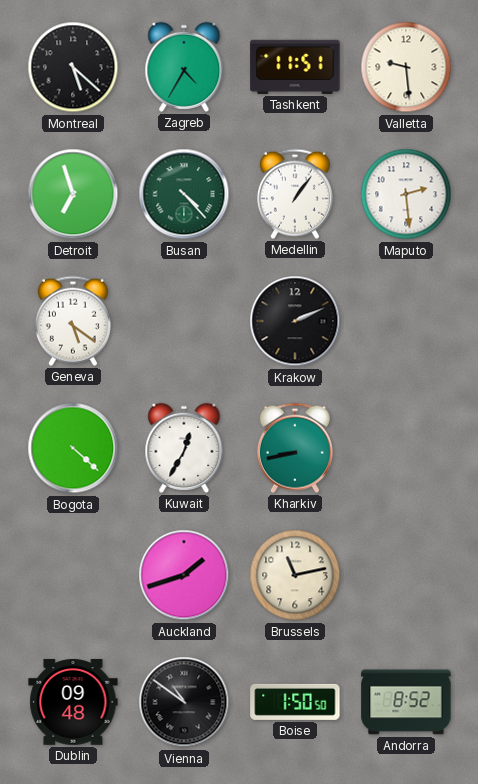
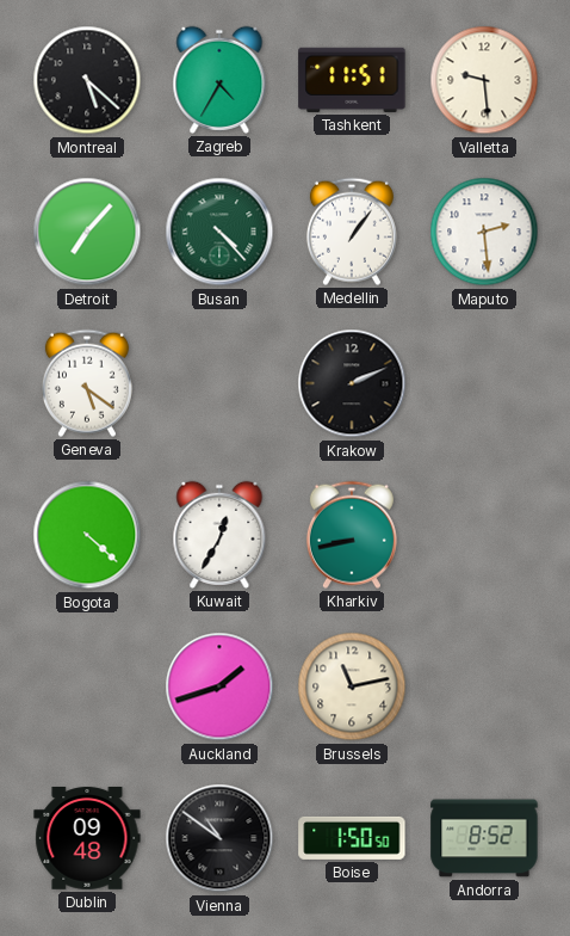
Detroit: 6:57 -> 7:07
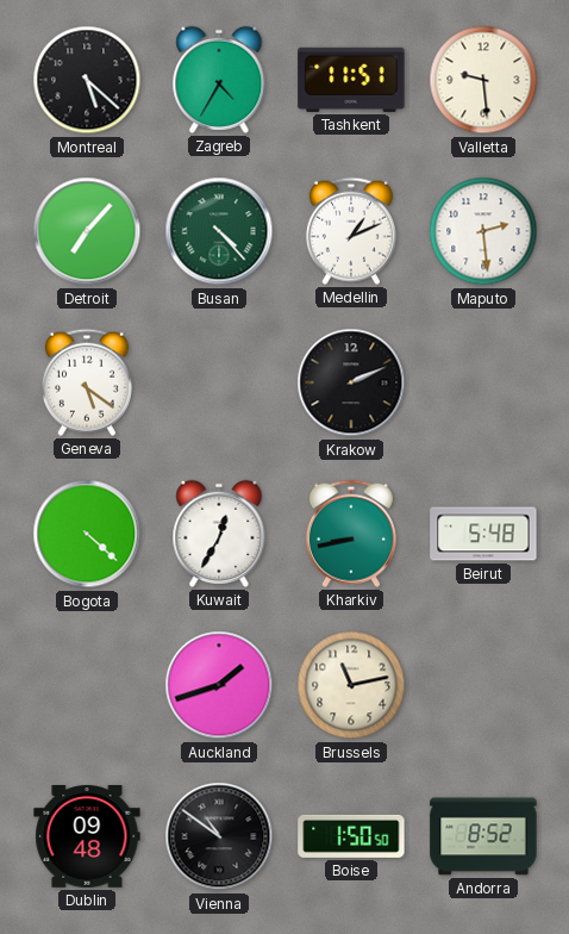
Medellin: 1:06 -> 1:11
Beirut: none -> 5:48
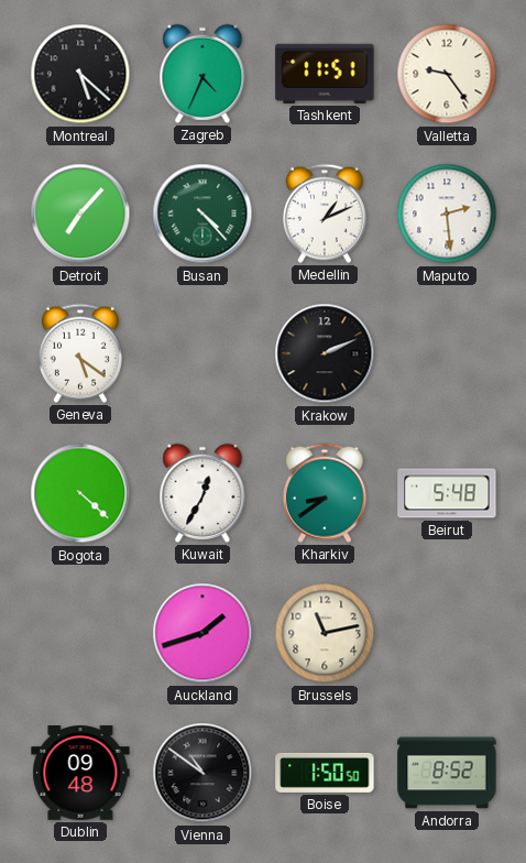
Zagreb: 4:35 -> 4:34
Valletta: 9:29 -> 9:24
Kharkiv: 8:43 -> 8:39
